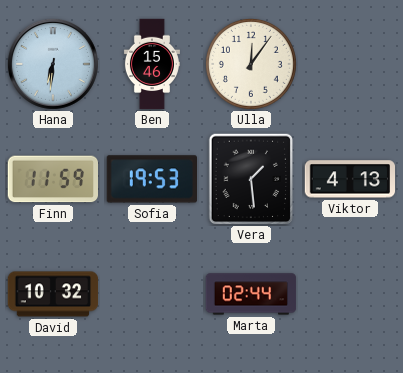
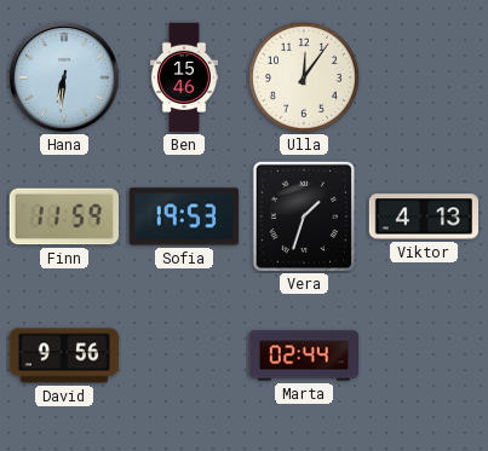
Vera: 1:29 -> 1:33
David: 10:32 -> 9:56
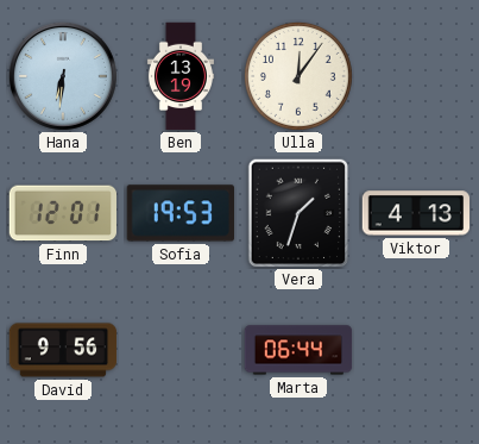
Ben: 15:46 -> 13:19
Finn: 11:59 -> 12:01
Marta: 02:44 -> 06:44
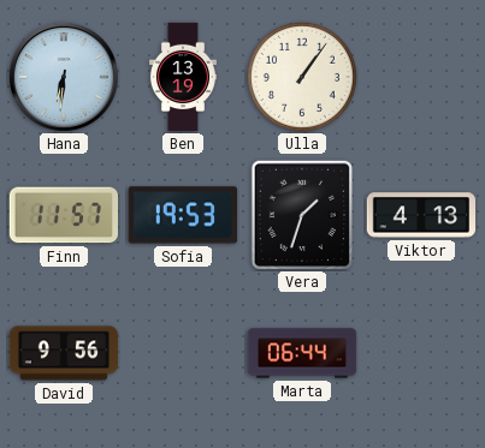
Ulla: 12:06 -> 1:06
Finn: 12:01 -> 11:57
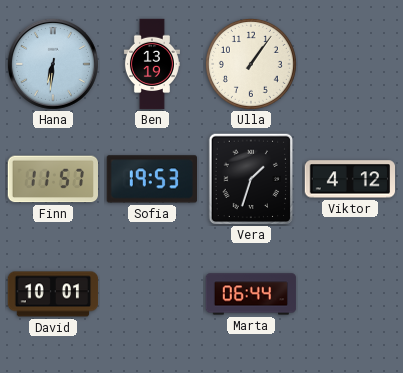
Viktor: 4:13 -> 4:12
David: 9:56 -> 10:01
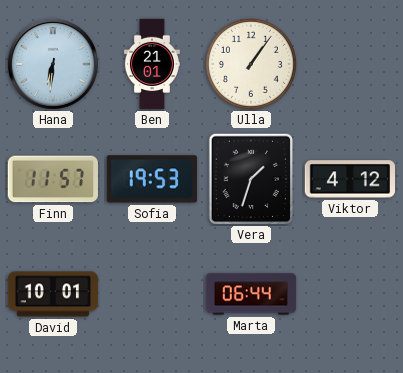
Ben: 13:19 -> 21:01
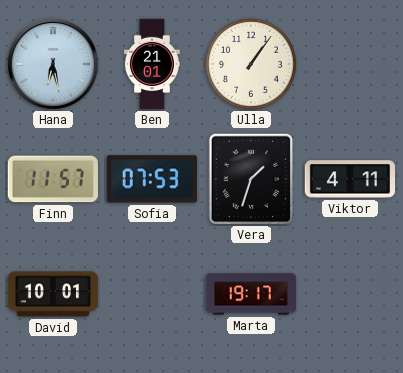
Hana: 6:31 -> 6:28
Sofia: 19:53 -> 07:53
Viktor: 4:12 -> 4:11
Marta: 06:44 -> 19:17
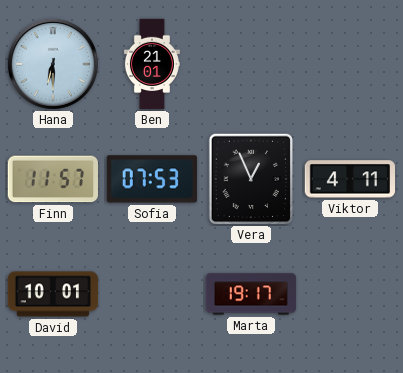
Hana: 6:28 -> 6:30
Ulla: 1:06 -> none
Vera: 1:33 -> 12:56
